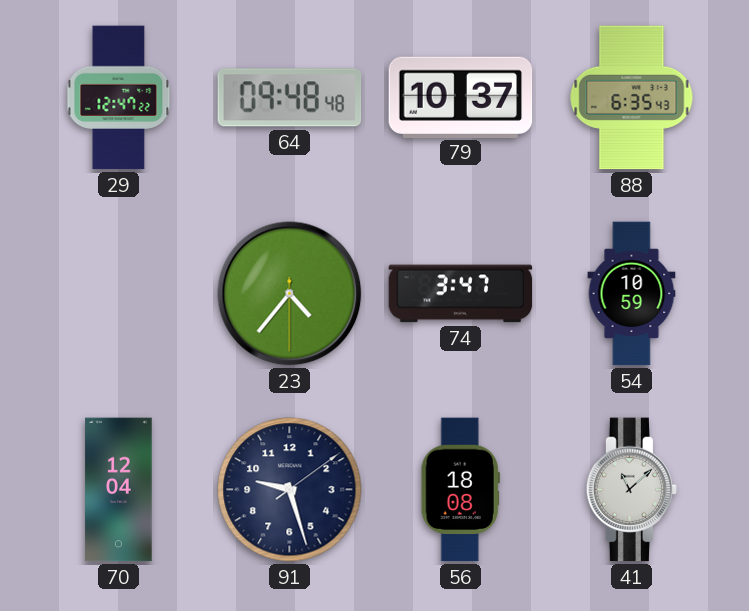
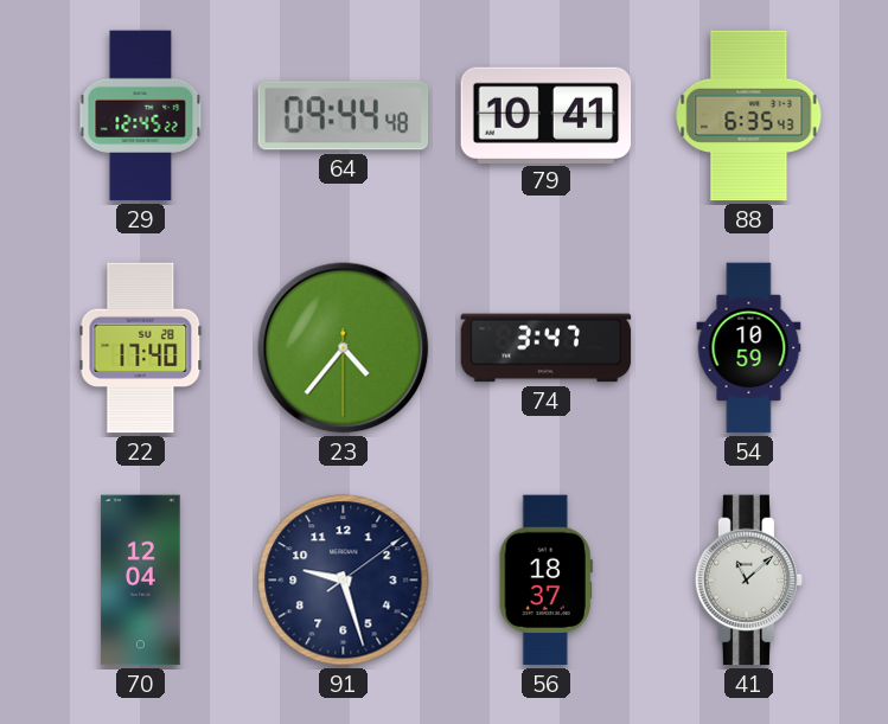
29: 12:47 -> 12:45
64: 09:48 -> 09:44
79: 10:37 -> 10:41
22: none -> 17:40
56: 18:08 -> 18:37
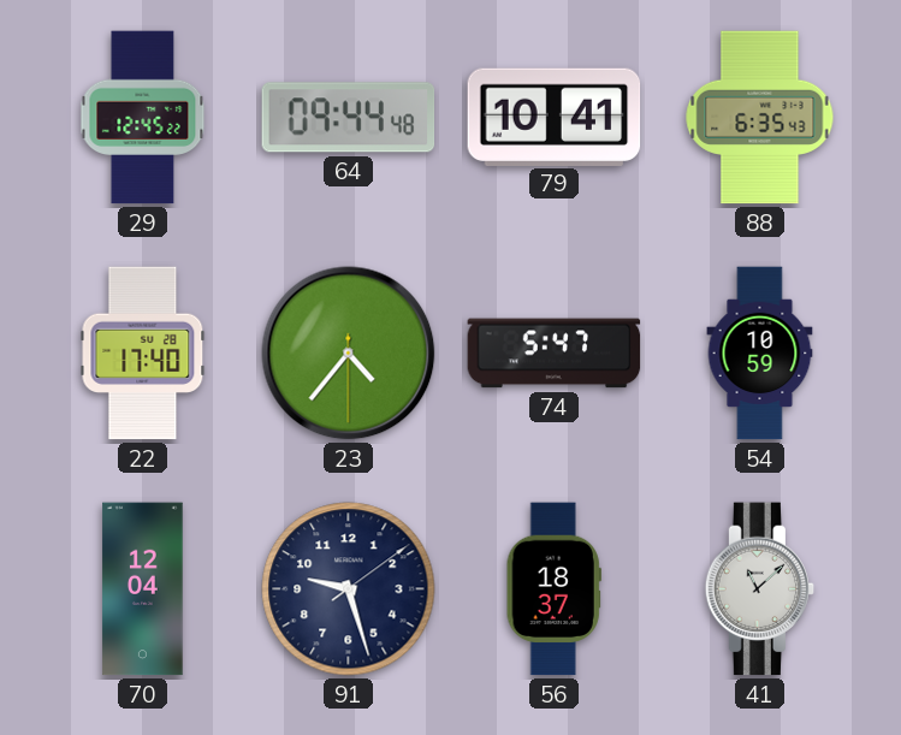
74: 3:47 -> 5:47
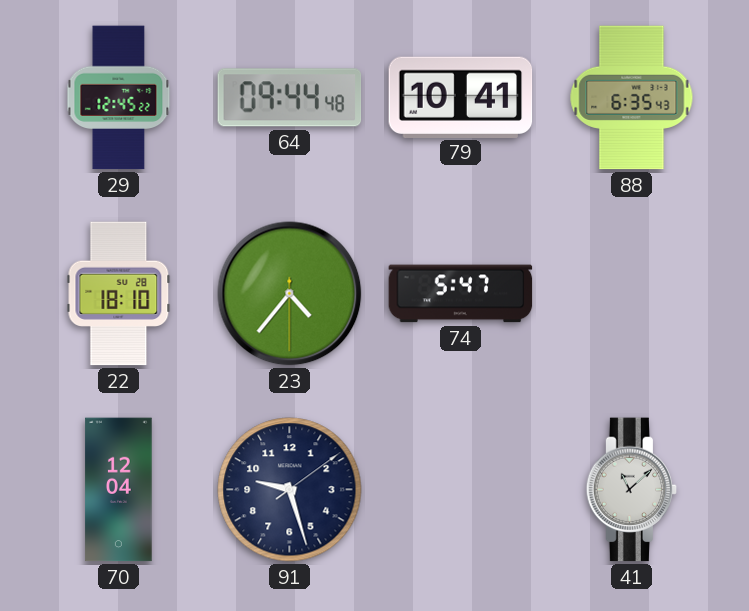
22: 17:40 -> 18:10
54: 10:59 -> none
56: 18:37 -> none
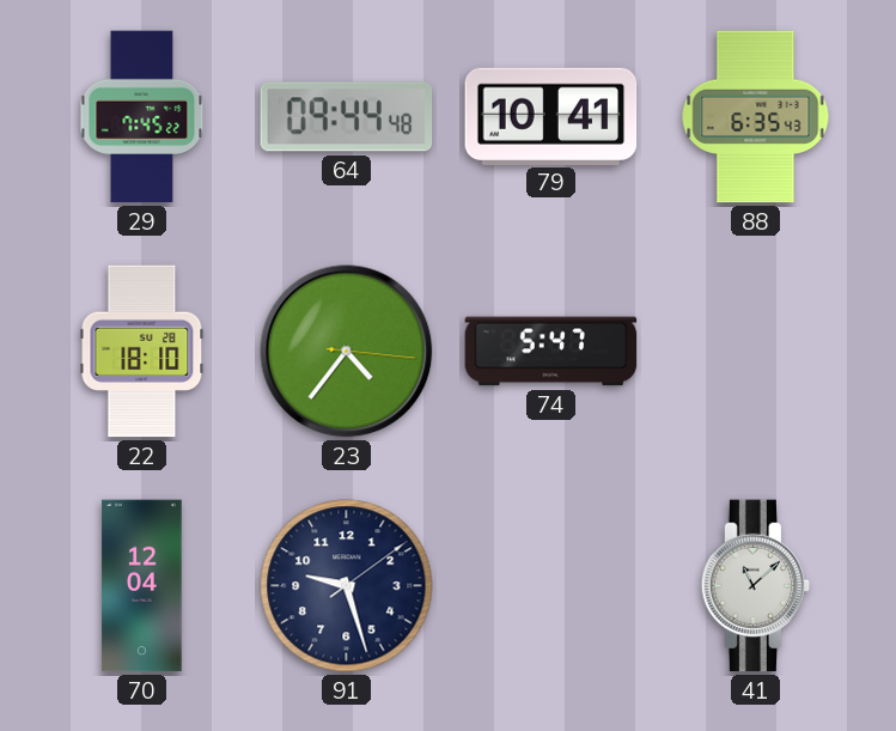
29: 12:45 -> 7:45
23: 4:36:30 -> 4:36:16
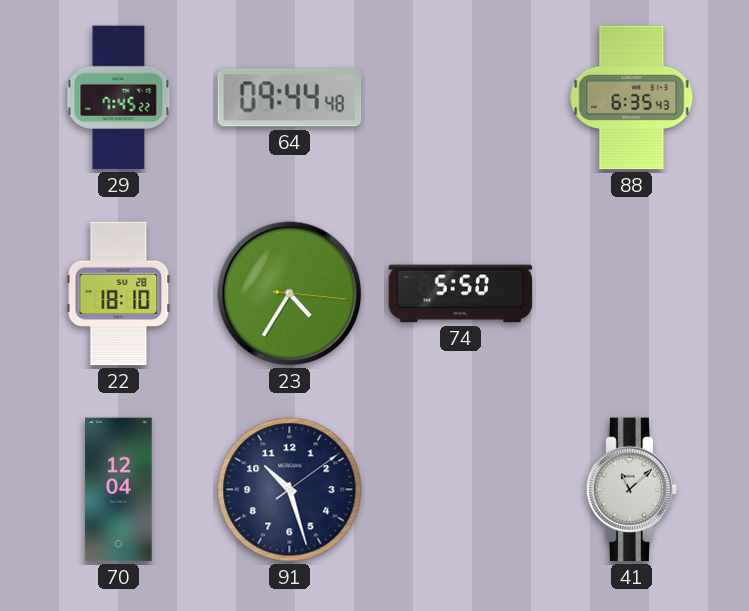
79: 10:41 -> none
23: 4:36 -> 4:35
74: 5:47 -> 5:50
91: 9:27 -> 10:27
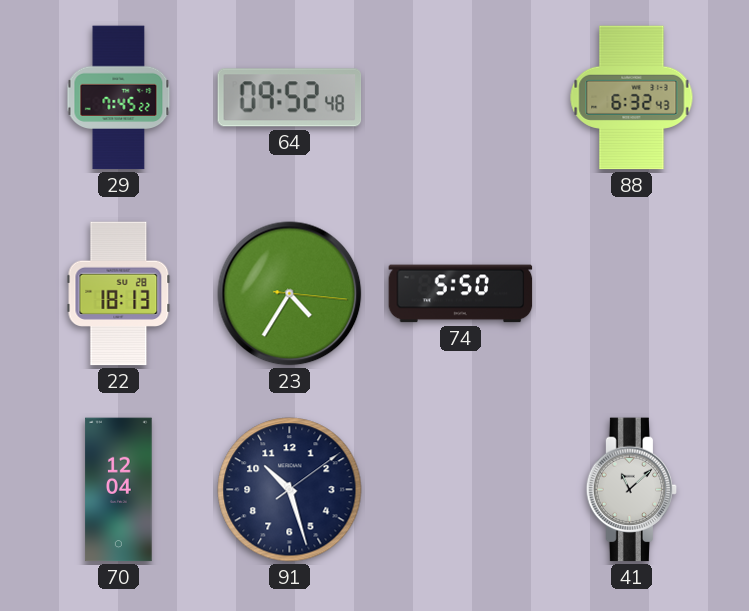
64: 09:44 -> 09:52
88: 6:35 -> 6:32
22: 18:10 -> 18:13
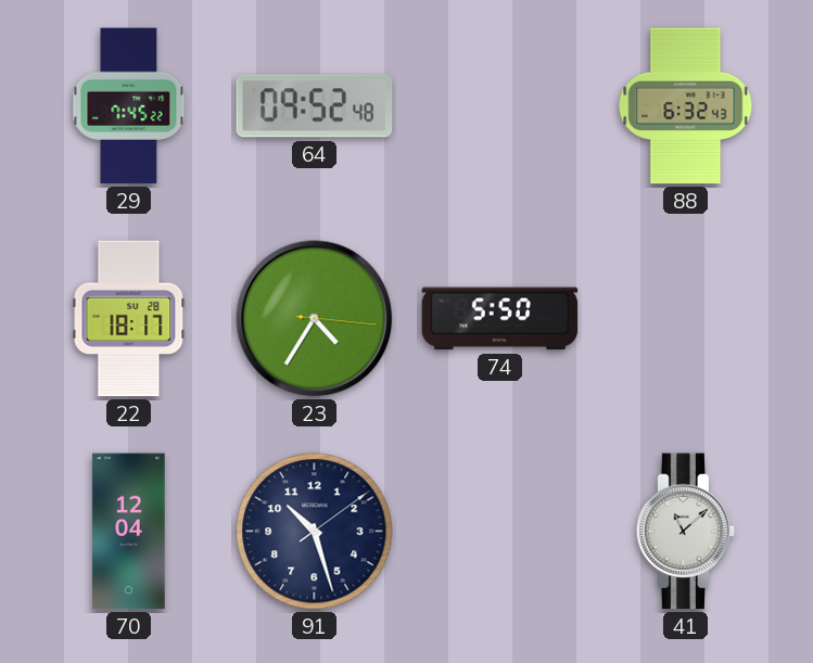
22: 18:13 -> 18:17
